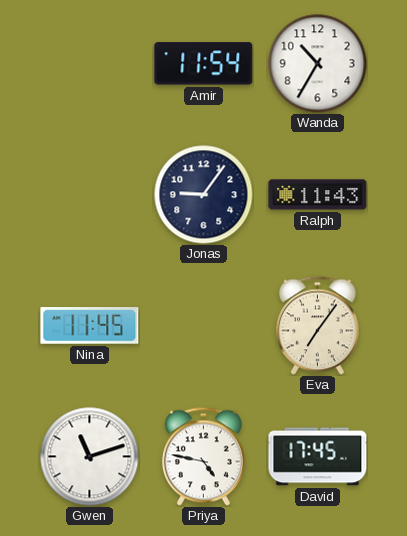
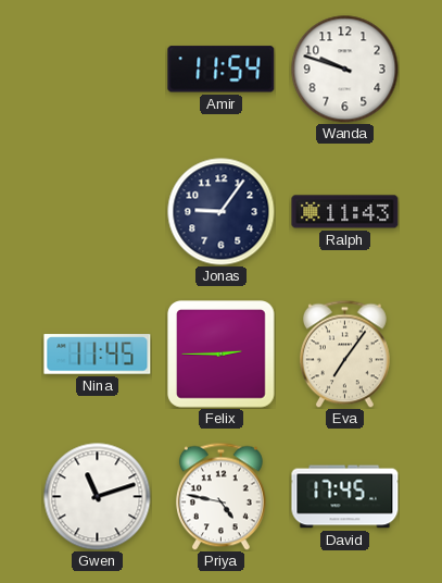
Wanda: 10:35 -> 9:48
Felix: none -> 2:45
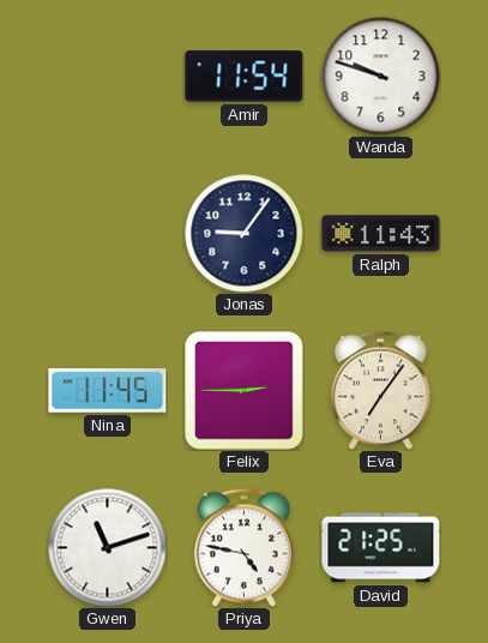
David: 17:45 -> 21:25
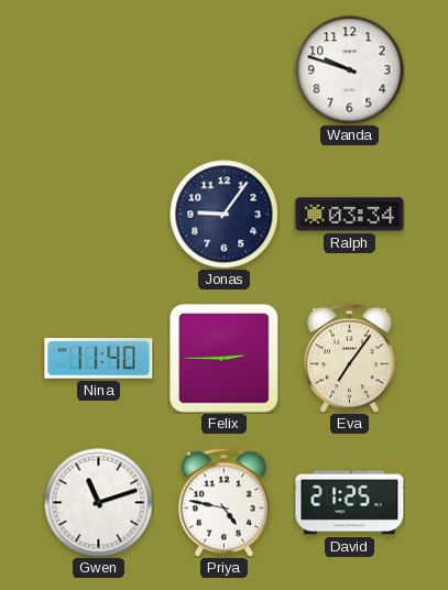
Amir: 11:54 -> none
Ralph: 11:43 -> 03:34
Nina: 11:45 -> 11:40
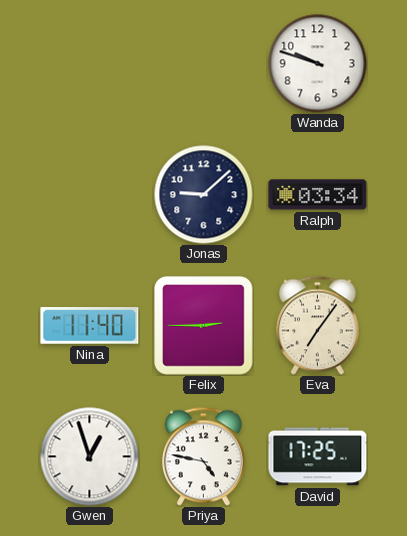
Jonas: 9:06 -> 9:08
Gwen: 11:12 -> 12:57
David: 21:25 -> 17:25
